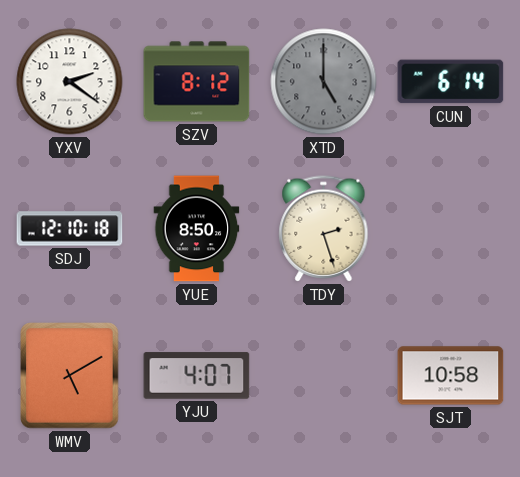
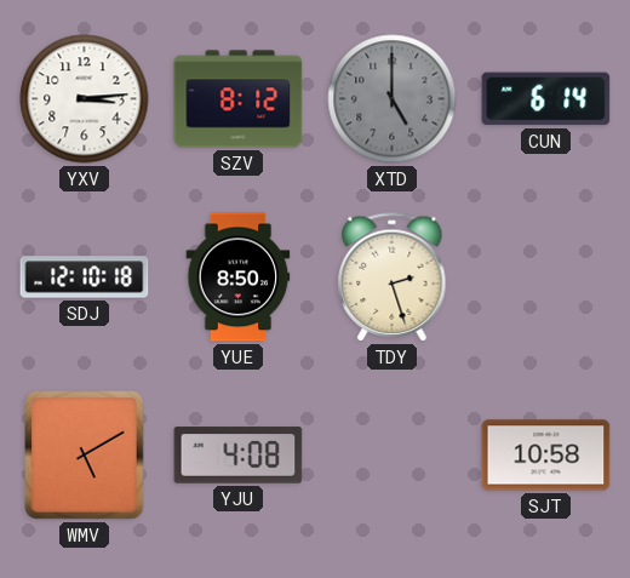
YXV: 2:21 -> 3:14
YJU: 4:07 -> 4:08
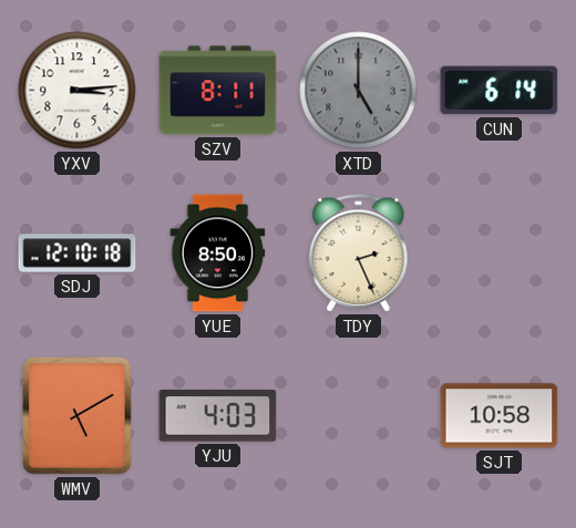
SZV: 8:12 -> 8:11
TDY: 2:27 -> 2:26
YJU: 4:08 -> 4:03
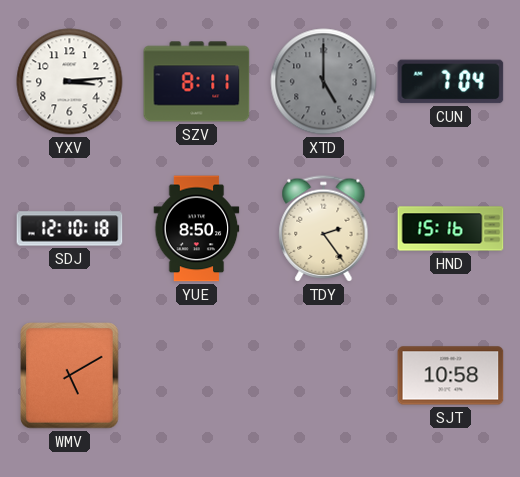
CUN: 6:14 -> 7:04
TDY: 2:26 -> 2:24
HND: none -> 15:16
YJU: 4:03 -> none
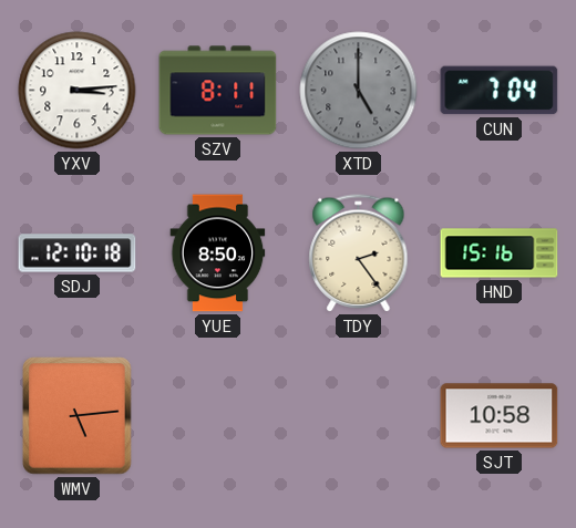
WMV: 5:10 -> 5:14
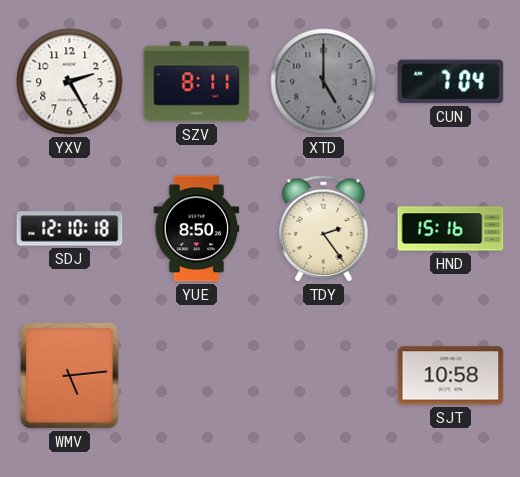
YXV: 3:14 -> 2:25
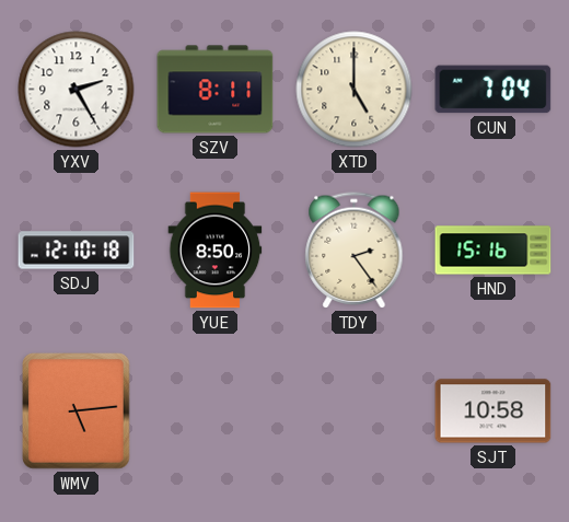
XTD dial: grey -> cream
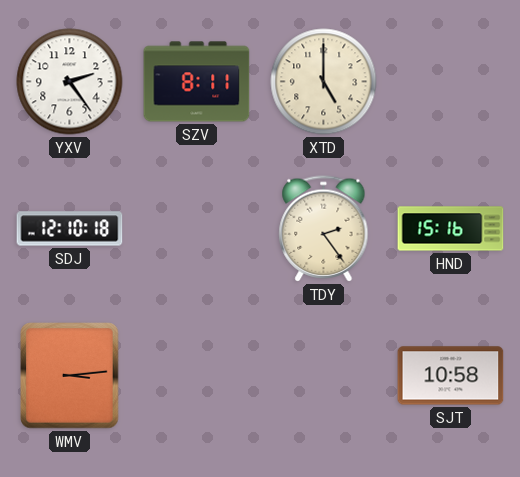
YXV: 2:25 -> 2:24
CUN: 7:04 -> none
YUE: 8:50 -> none
WMV: 5:14 -> 3:14
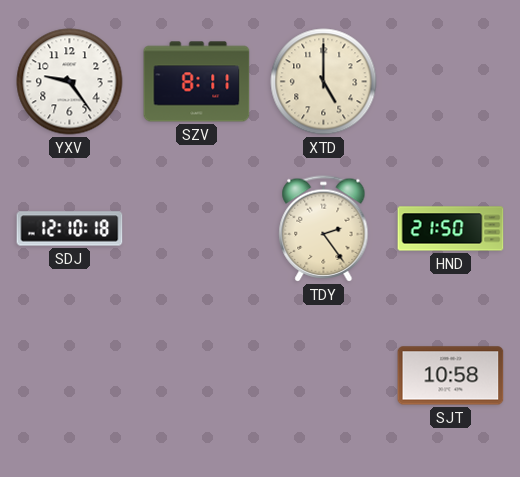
YXV: 2:24 -> 9:24
HND: 15:16 -> 21:50
WMV: 3:14 -> none
